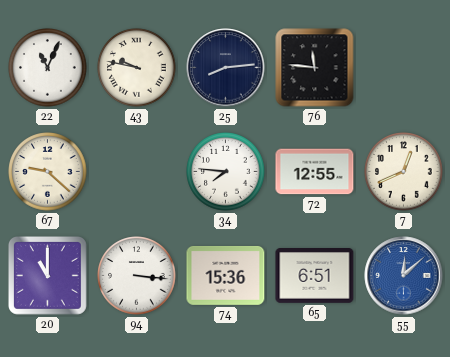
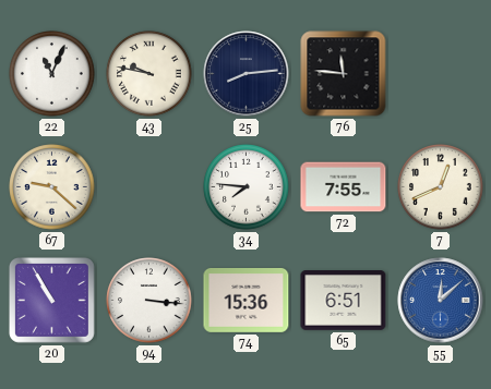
72: 12:55 -> 7:55
20: 11:00 -> 10:55
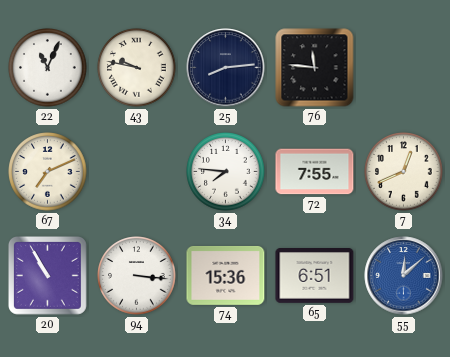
67: 9:22 -> 7:11
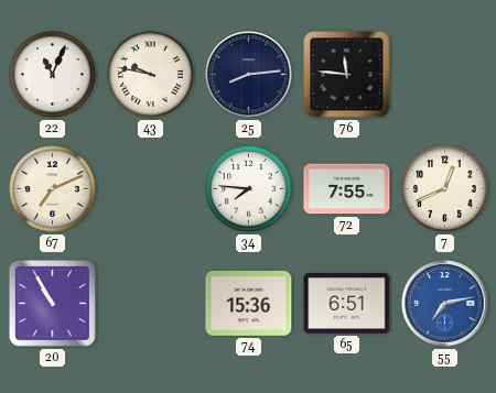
94: 3:16 -> none
55: 12:08 -> 7:13
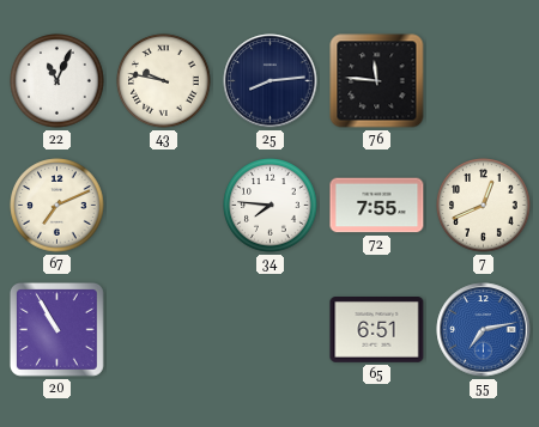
74: 15:36 -> none
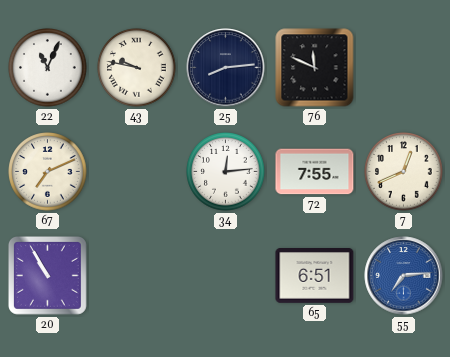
76: 11:46 -> 11:49
34: 7:46 -> 12:14
55: 7:13 -> 7:14
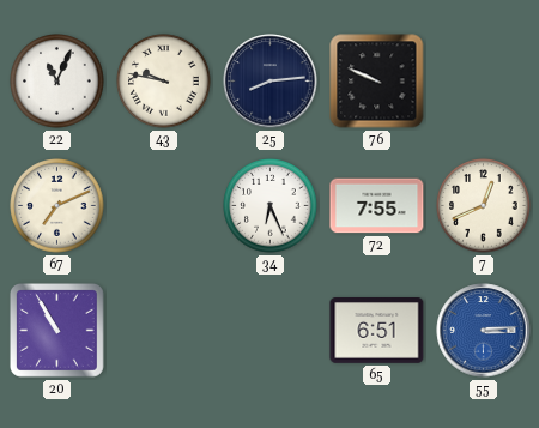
76: 11:49 -> 9:49
34: 12:14 -> 6:26
55: 7:14 -> 3:14
